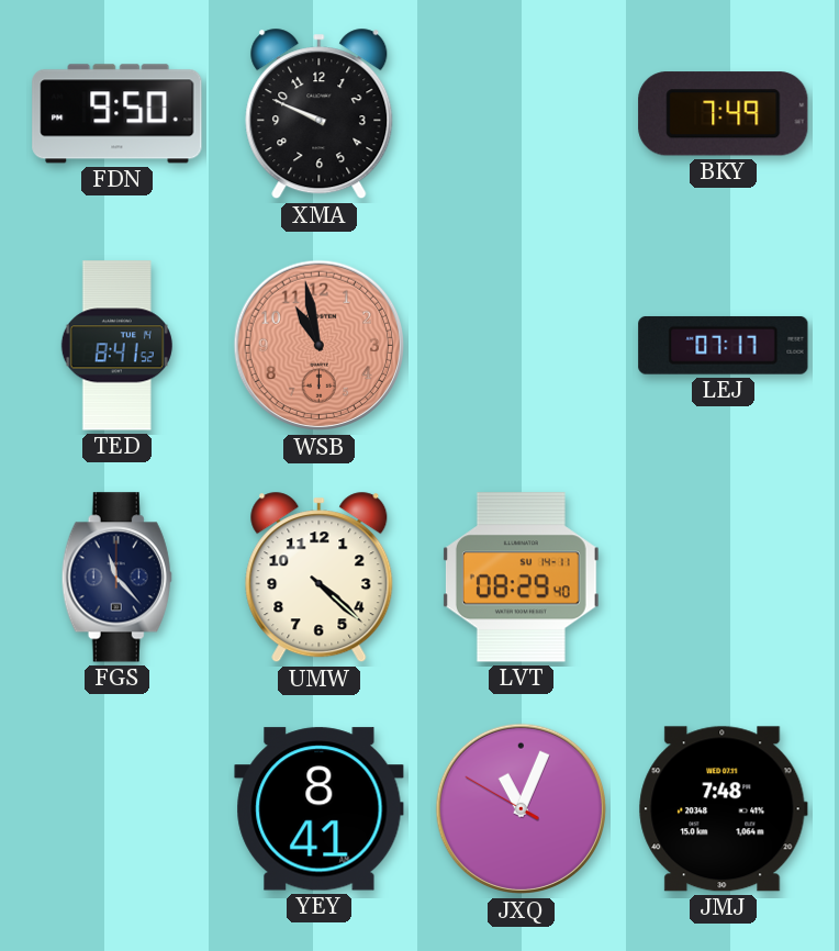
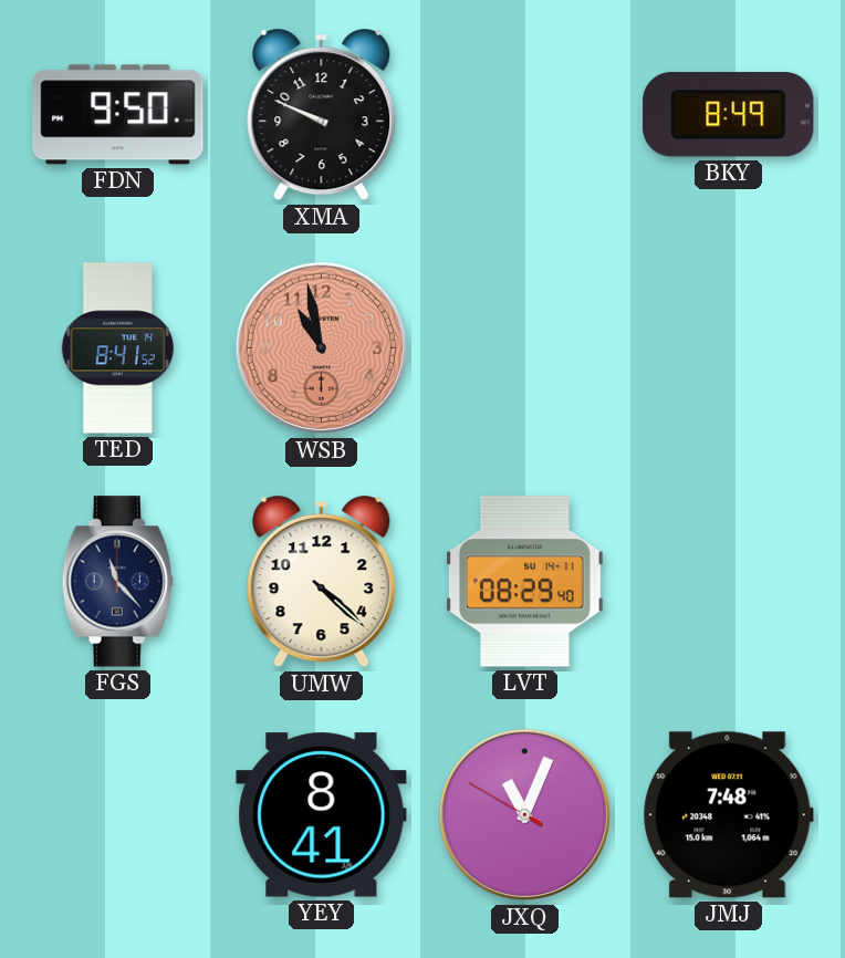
BKY: 7:49 -> 8:49
LEJ: 07:17 -> none
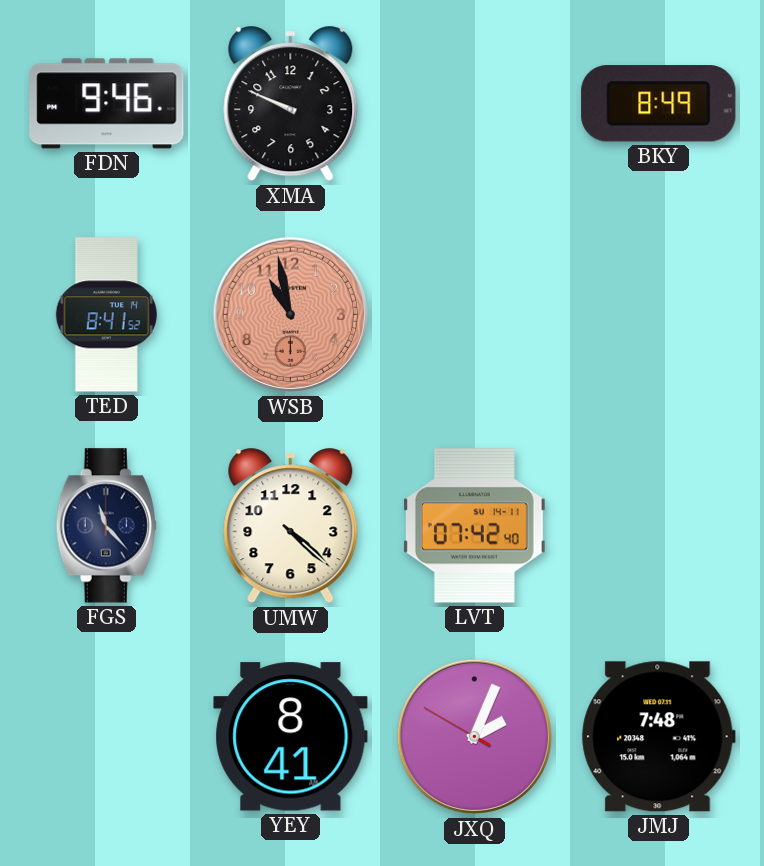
FDN: 9:50 -> 9:46
LVT: 08:29 -> 07:42
JXQ: 11:03 -> 2:03
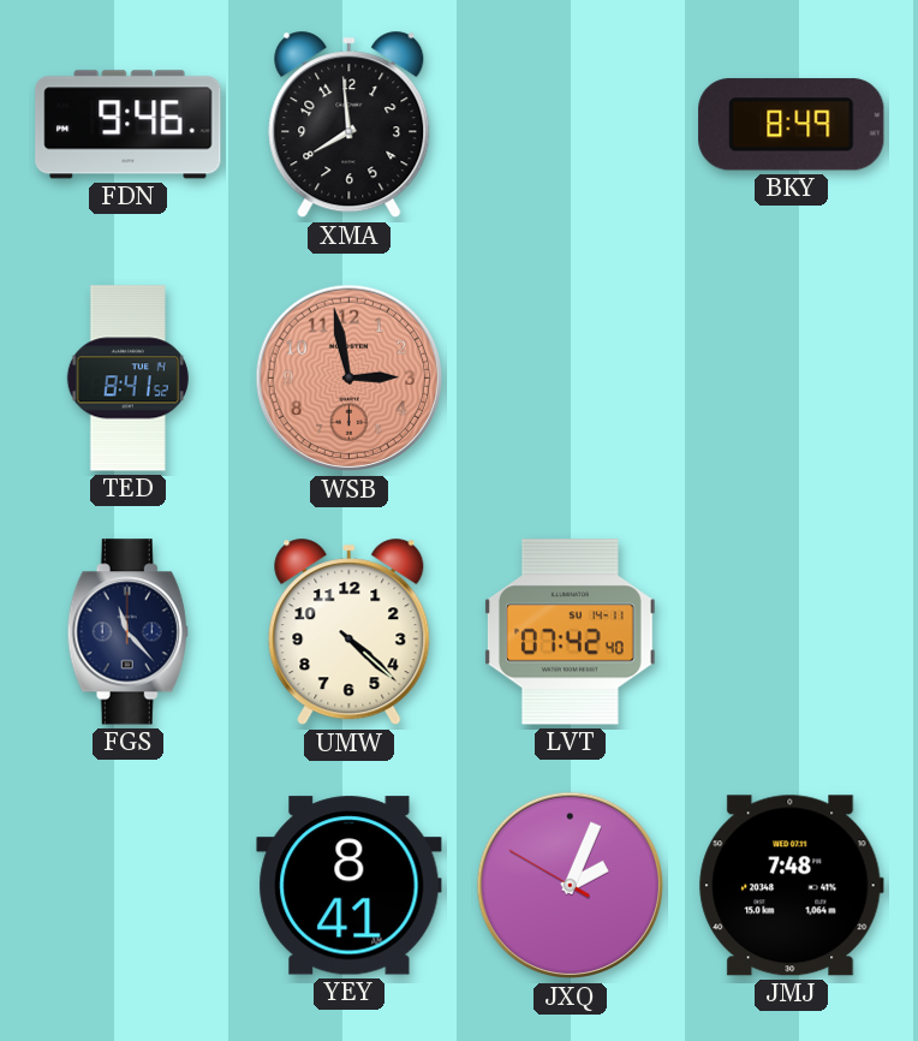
XMA: 9:49 -> 7:59
WSB: 10:58 -> 2:58
